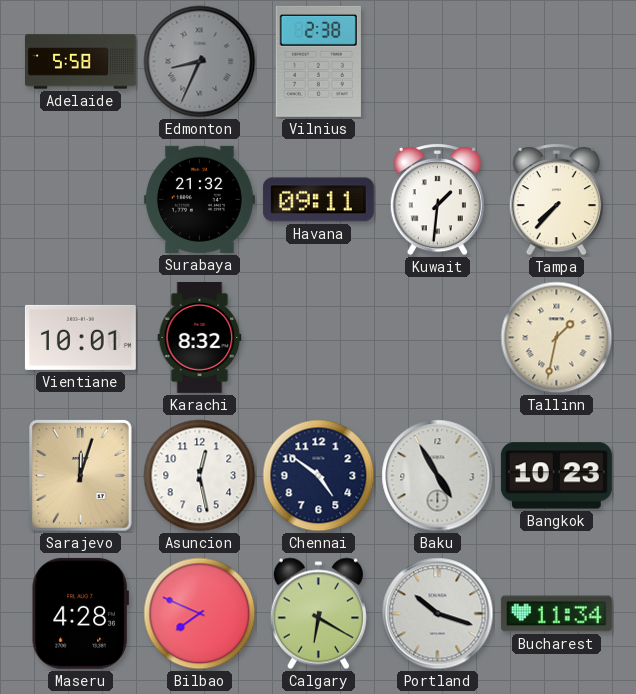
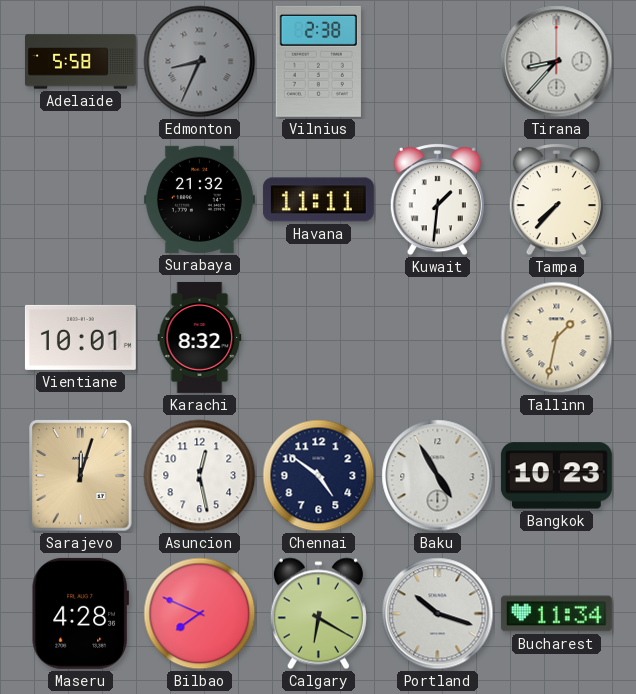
Tirana: none -> 8:37
Havana: 09:11 -> 11:11
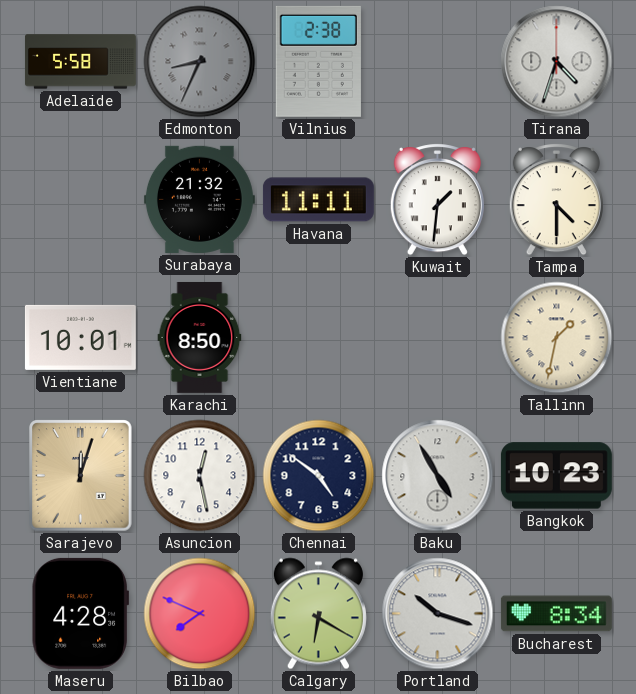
Tirana: 8:37 -> 4:33
Tampa: 7:37 -> 4:30
Karachi: 8:32 -> 8:50
Bucharest: 11:34 -> 8:34
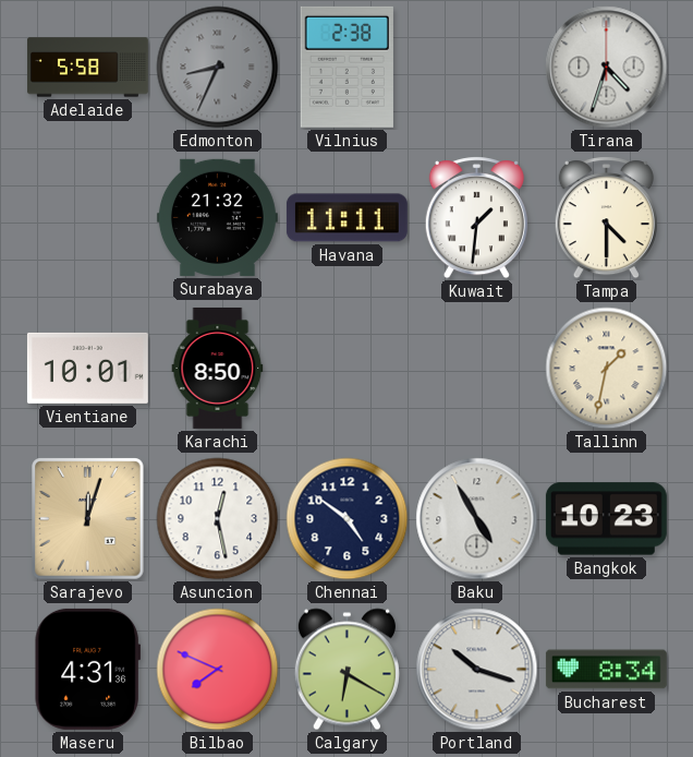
Maseru: 4:28 -> 4:31
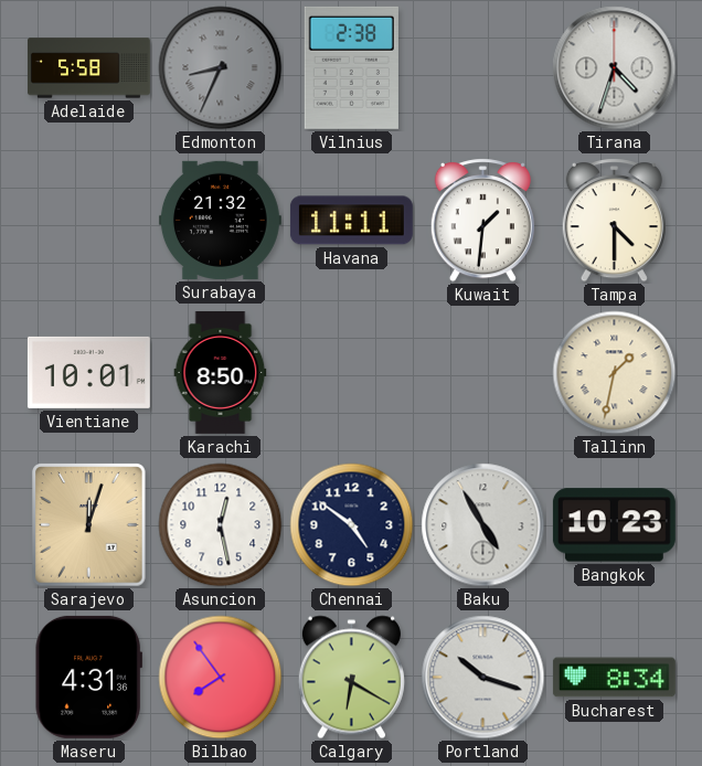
Bilbao: 7:49 -> 7:54
